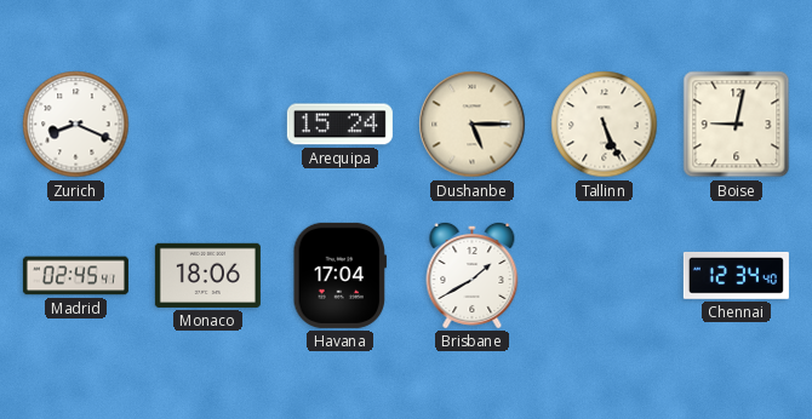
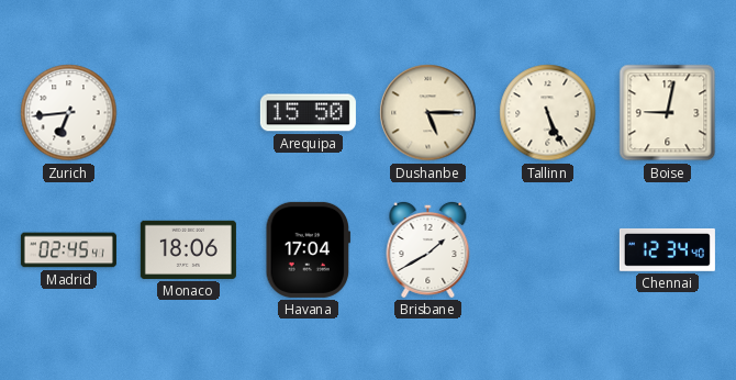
Zurich: 8:19 -> 6:44
Arequipa: 15:24 -> 15:50
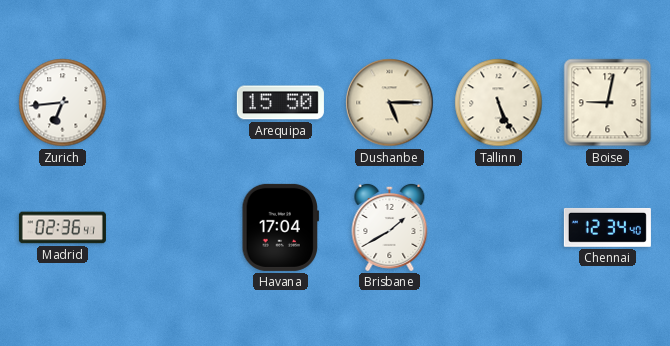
Madrid: 02:45 -> 02:36
Monaco: 18:06 -> none
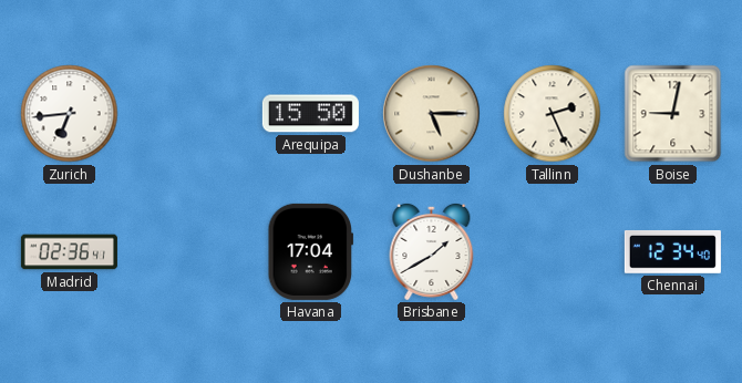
Tallinn: 5:26 -> 2:26
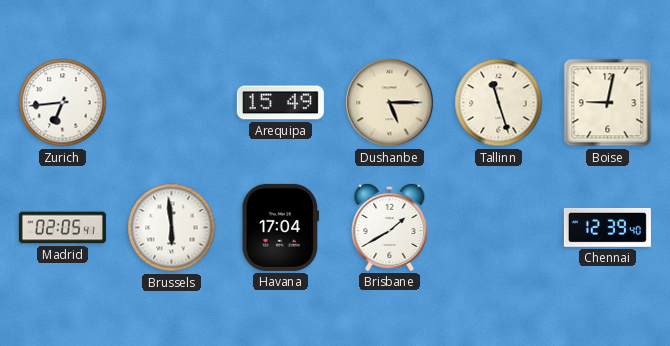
Arequipa: 15:50 -> 15:49
Tallinn: 2:26 -> 11:27
Madrid: 02:36 -> 02:05
Brussels: none -> 5:59
Chennai: 12:34 -> 12:39
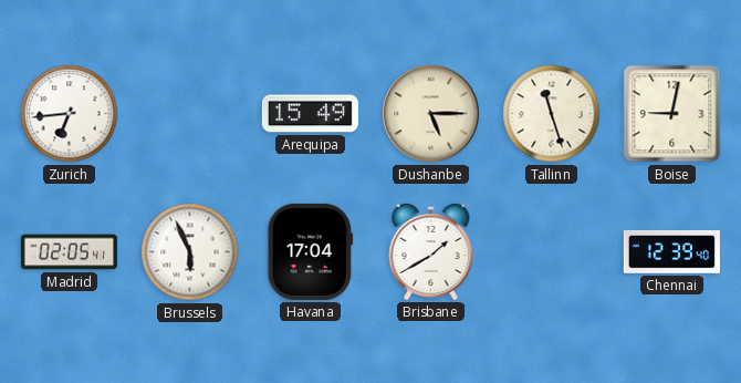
Brussels: 5:59 -> 5:56
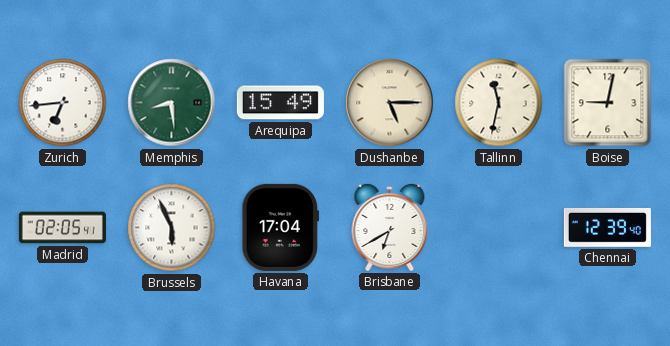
Memphis: none -> 8:29
Tallinn: 11:27 -> 11:32
Brisbane: 1:40 -> 6:40
